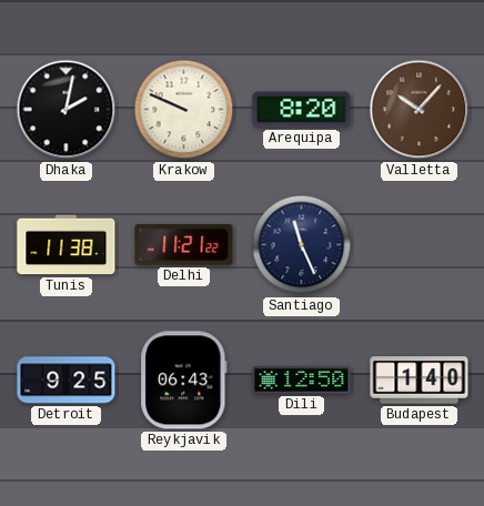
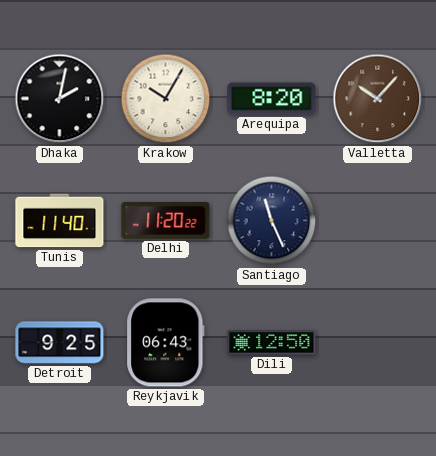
Krakow: 9:49 -> 10:05
Tunis: 11:38 -> 11:40
Delhi: 11:21 -> 11:20
Budapest: 1:40 -> none
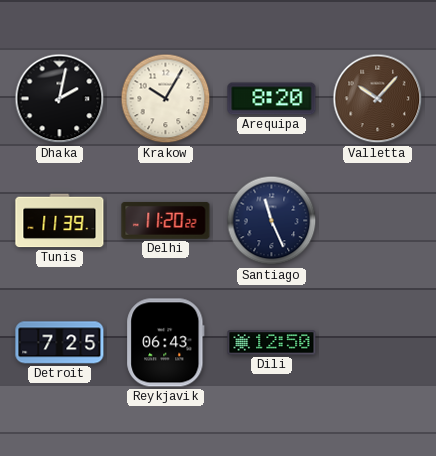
Tunis: 11:40 -> 11:39
Detroit: 9:25 -> 7:25
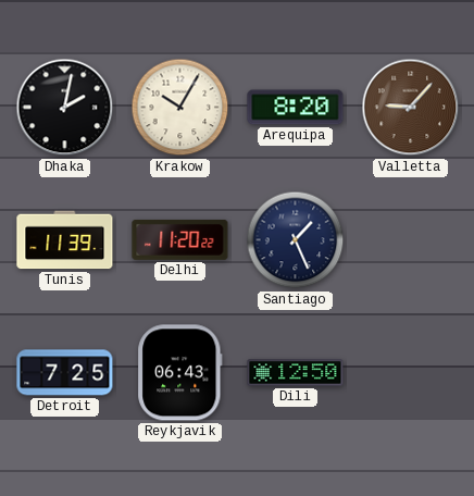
Valletta: 10:07 -> 9:07
Santiago: 11:26 -> 1:26
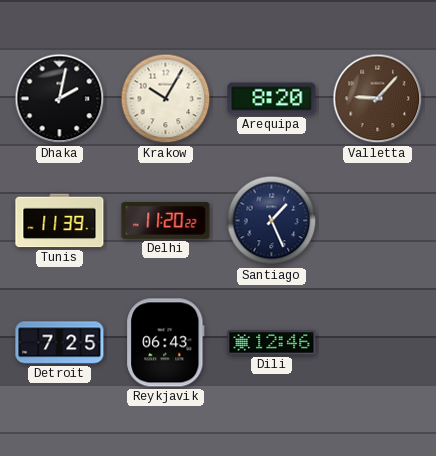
Dili: 12:50 -> 12:46
